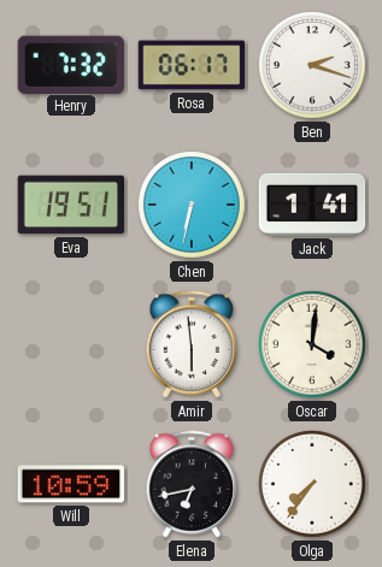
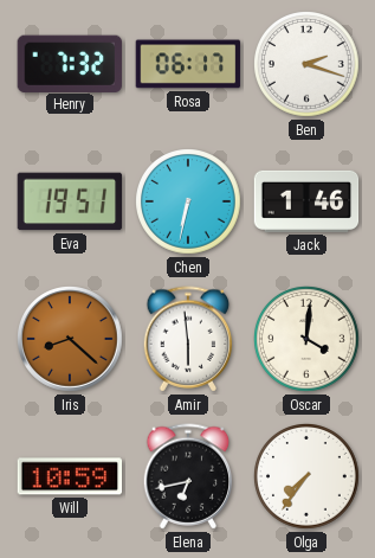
Jack: 1:41 -> 1:46
Iris: none -> 8:22
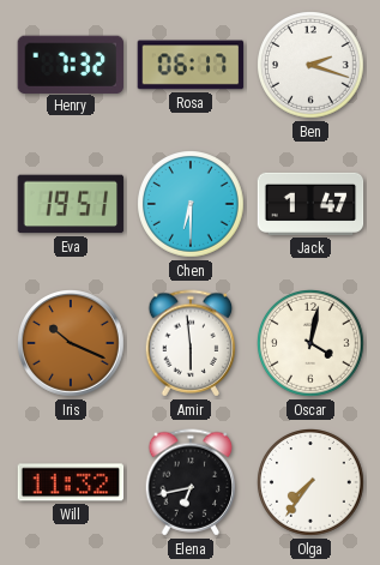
Chen: 6:32 -> 6:30
Jack: 1:46 -> 1:47
Iris: 8:22 -> 10:19
Oscar: 4:01 -> 4:02
Will: 10:59 -> 11:32
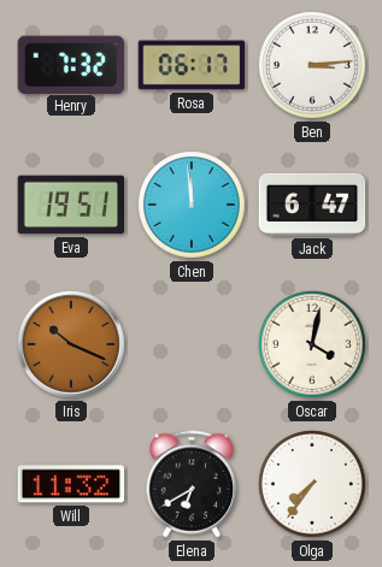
Ben: 2:18 -> 3:14
Chen: 6:30 -> 11:59
Jack: 1:47 -> 6:47
Amir: 5:59 -> none
Elena: 6:43 -> 6:40
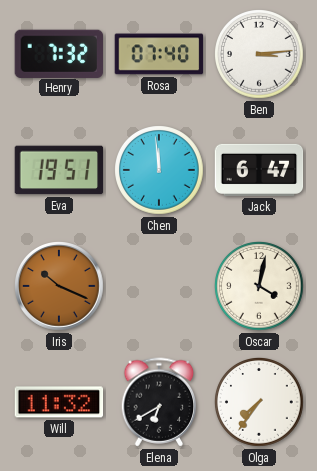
Rosa: 06:17 -> 07:40
